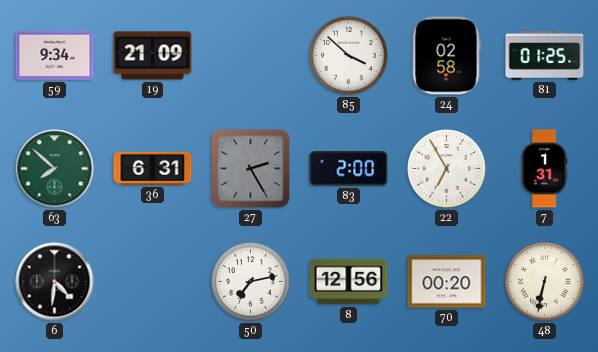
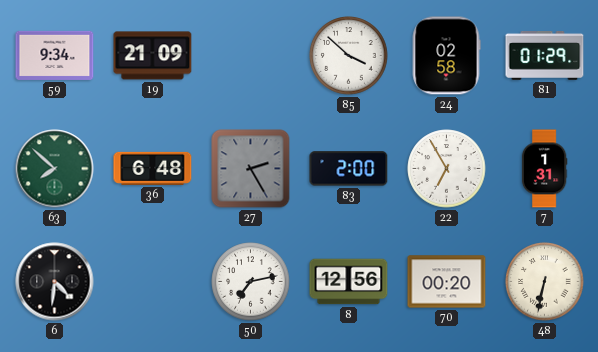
81: 01:25 -> 01:29
36: 6:31 -> 6:48
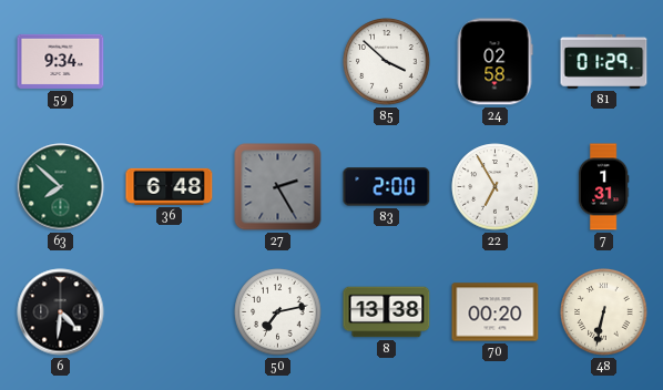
19: 21:09 -> none
8: 12:56 -> 13:38
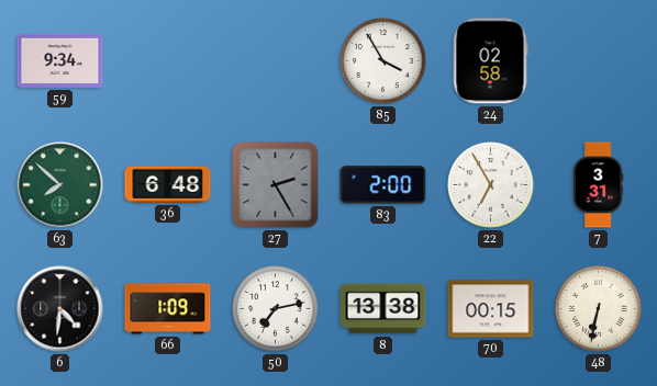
85: 3:52 -> 3:55
81: 01:29 -> none
7: 1:31 -> 3:31
66: none -> 1:09
70: 00:20 -> 00:15
